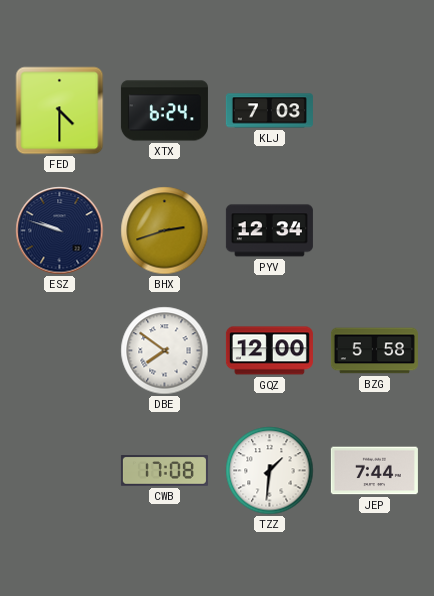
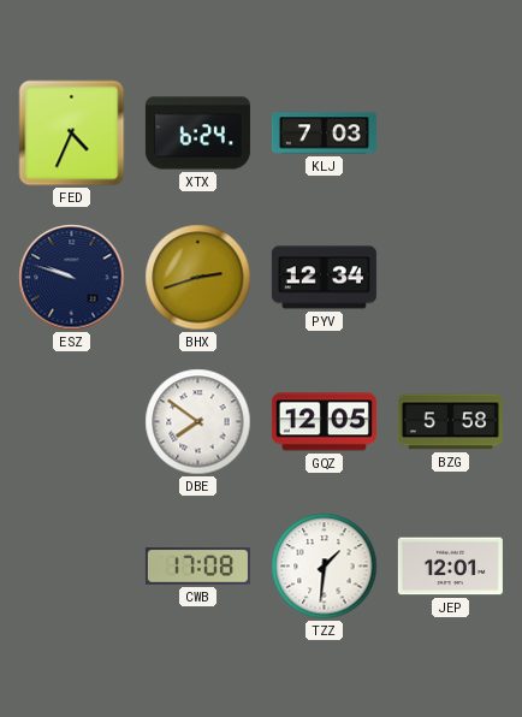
FED: 4:30 -> 4:34
GQZ: 12:00 -> 12:05
JEP: 7:44 -> 12:01
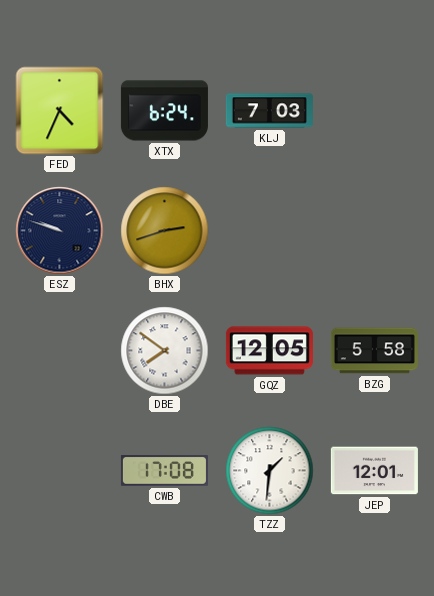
PYV: 12:34 -> none
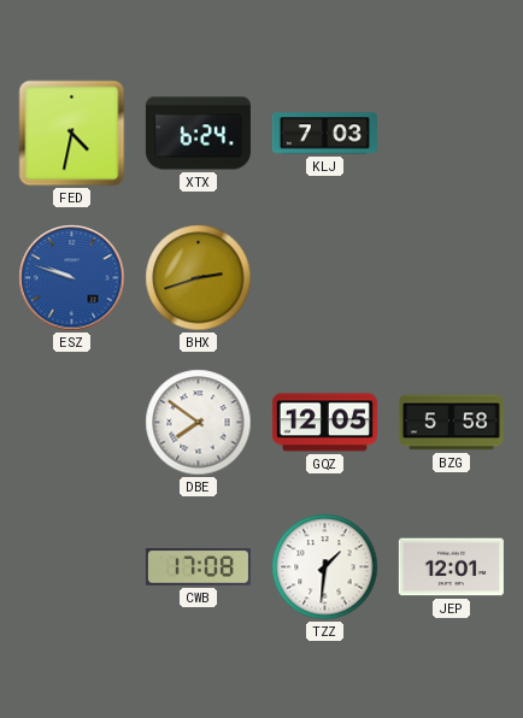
FED: 4:34 -> 4:32
ESZ dial: navy -> blue
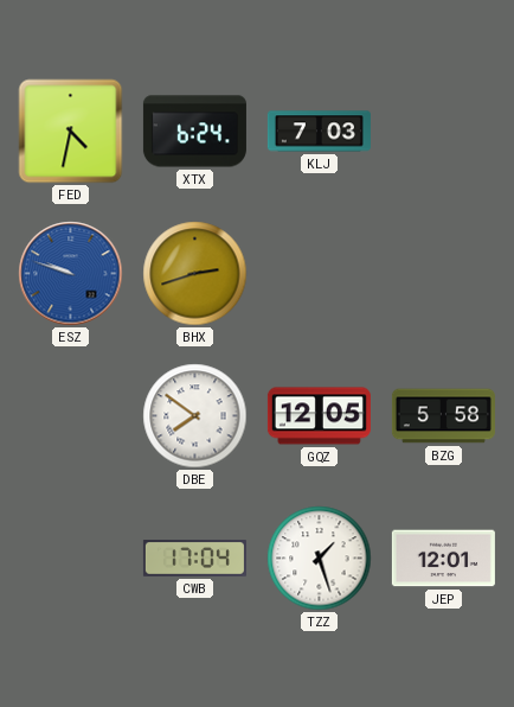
CWB: 17:08 -> 17:04
TZZ: 1:31 -> 1:27
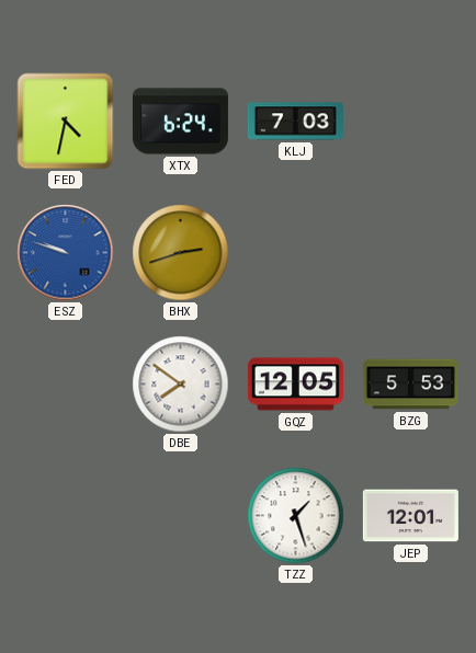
BZG: 5:58 -> 5:53
CWB: 17:04 -> none
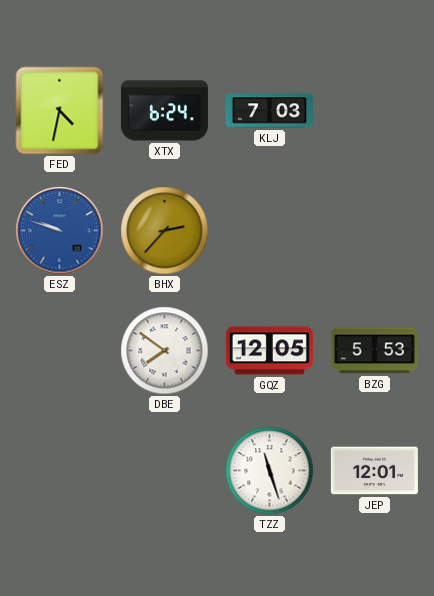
BHX: 2:42 -> 2:37
TZZ: 1:27 -> 11:27
